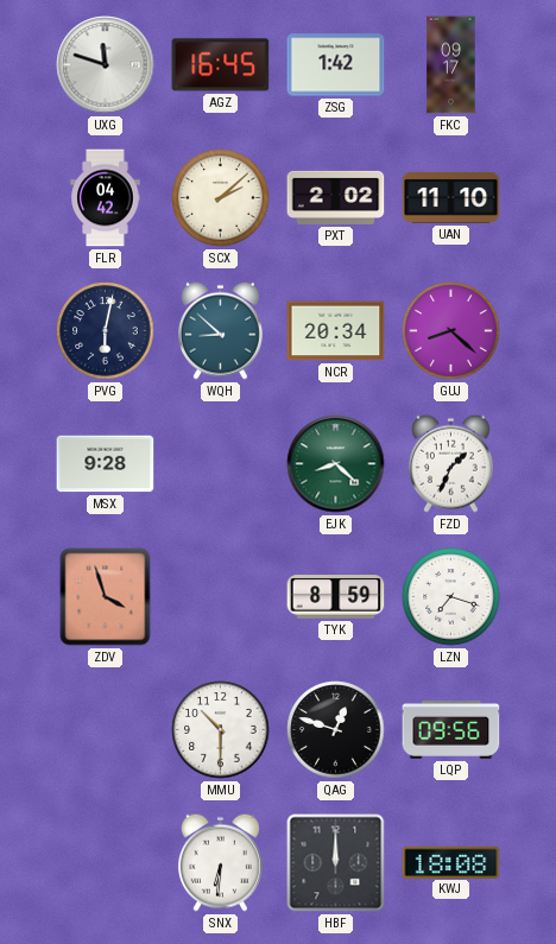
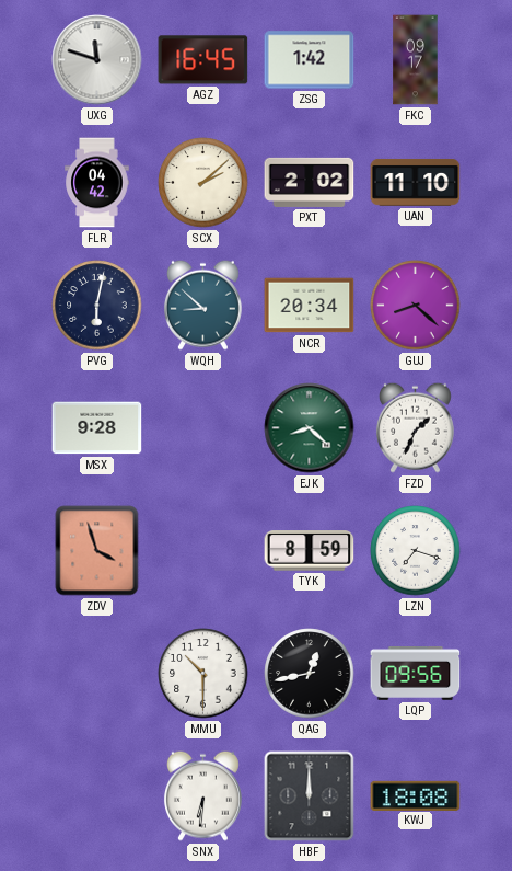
QAG: 12:48 -> 12:43
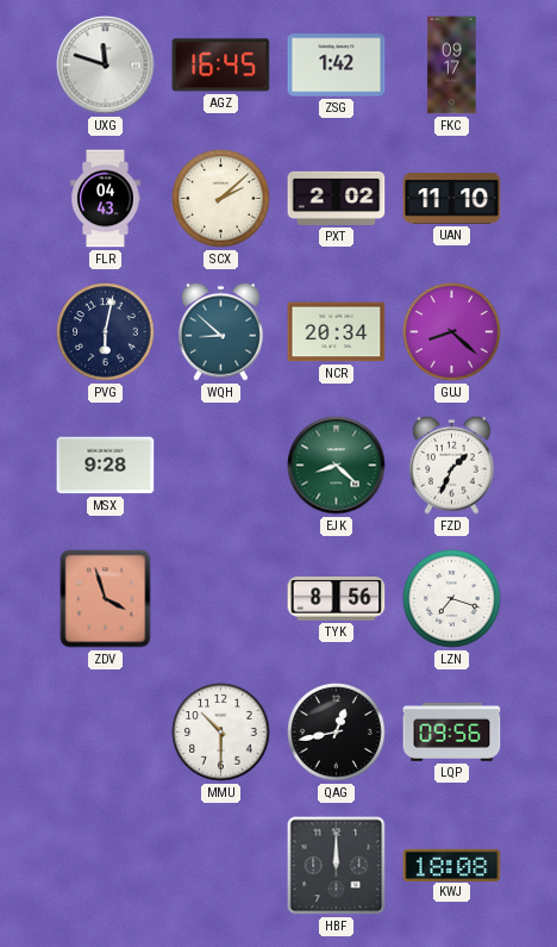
FLR: 04:42 -> 04:43
TYK: 8:59 -> 8:56
SNX: 6:31 -> none
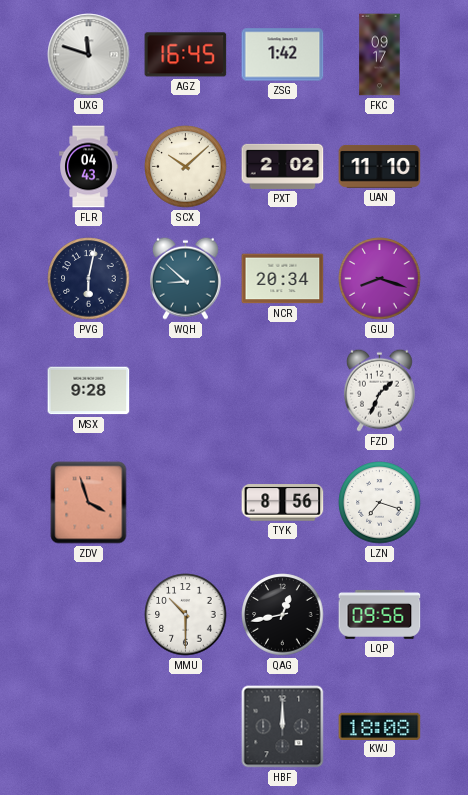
SCX: 2:08 -> 10:08
GUJ: 8:22 -> 8:18
EJK: 8:22 -> none
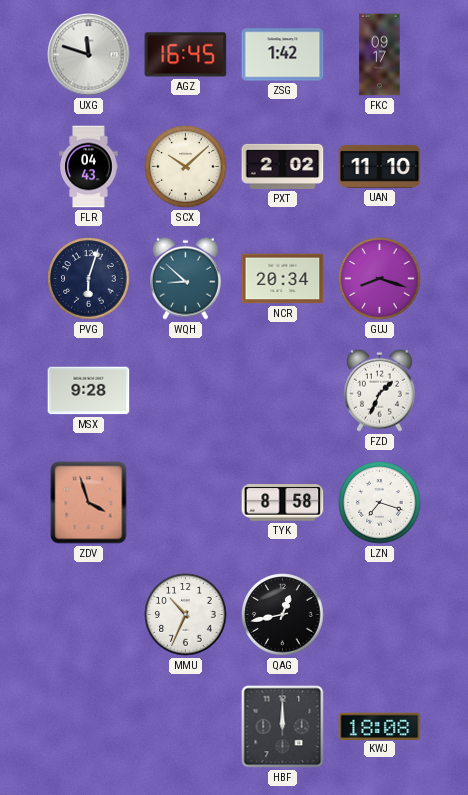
PVG: 6:02 -> 6:03
TYK: 8:56 -> 8:58
MMU: 10:30 -> 10:34
LQP: 09:56 -> none
